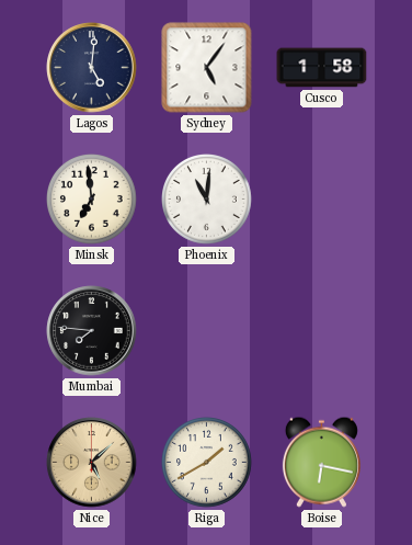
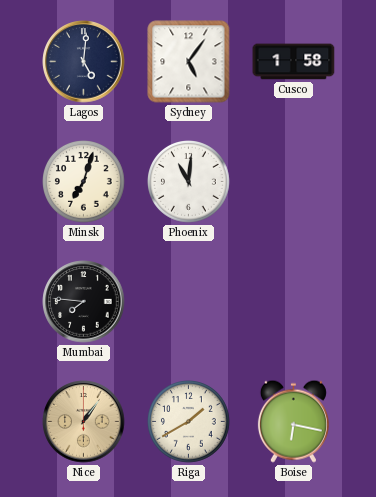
Minsk: 6:59 -> 7:03
Nice: 5:08 -> 1:06
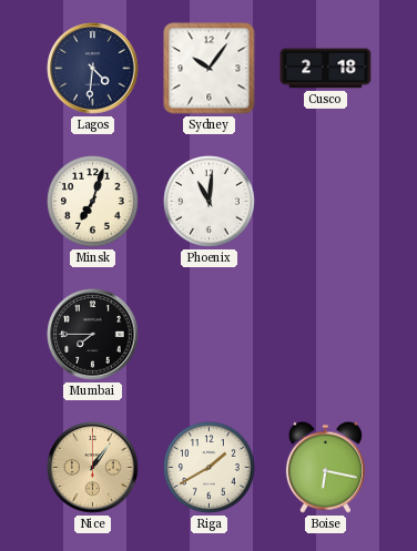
Lagos: 5:01 -> 4:31
Sydney: 5:06 -> 10:06
Cusco: 1:58 -> 2:18
Mumbai: 7:46 -> 7:45
